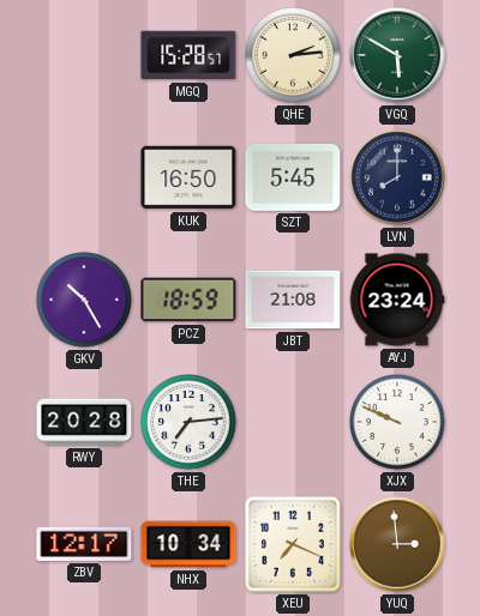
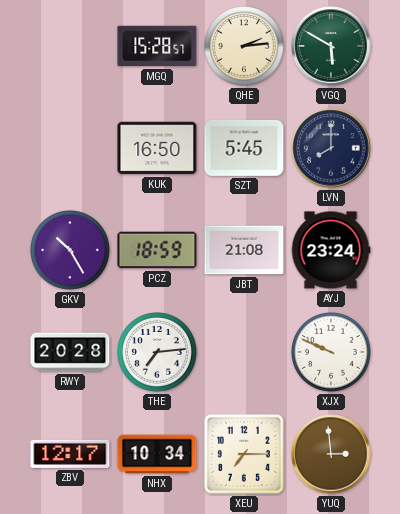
XEU: 7:19 -> 7:15
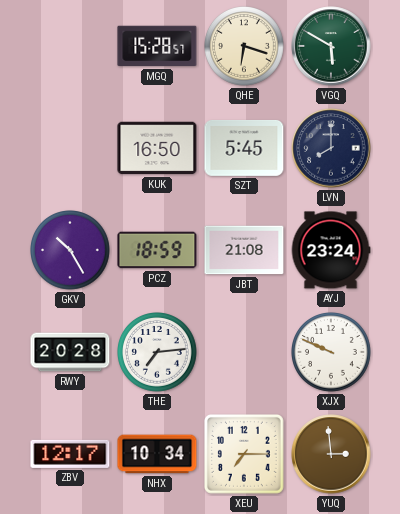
QHE: 2:14 -> 6:18
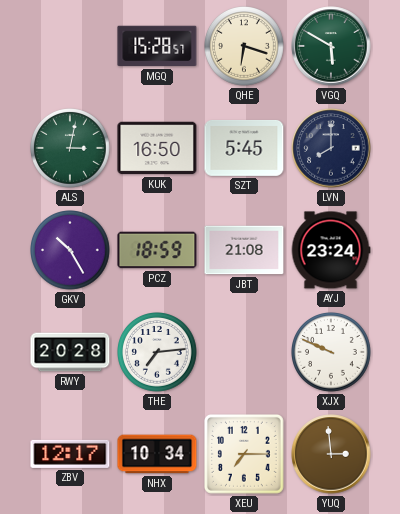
ALS: none -> 3:02
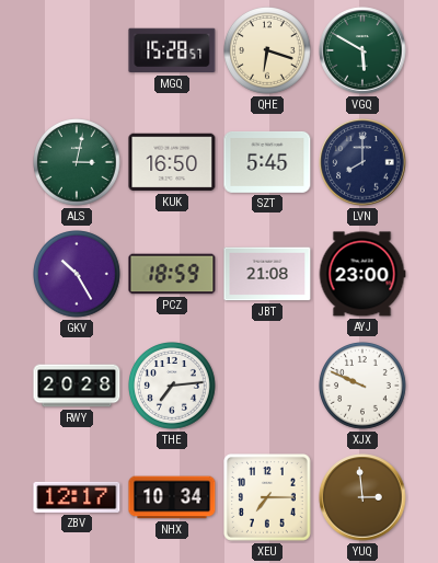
AYJ: 23:24 -> 23:00
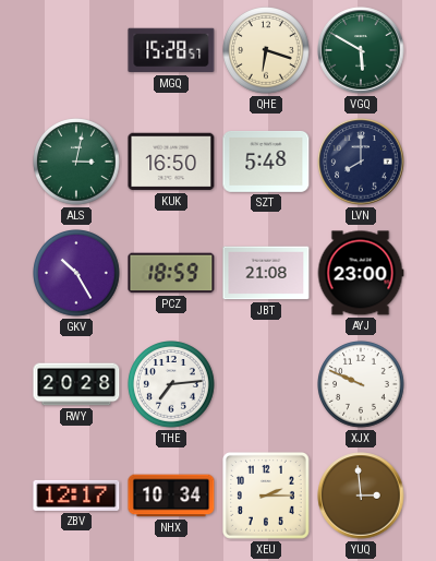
SZT: 5:45 -> 5:48
XEU: 7:15 -> 2:15
